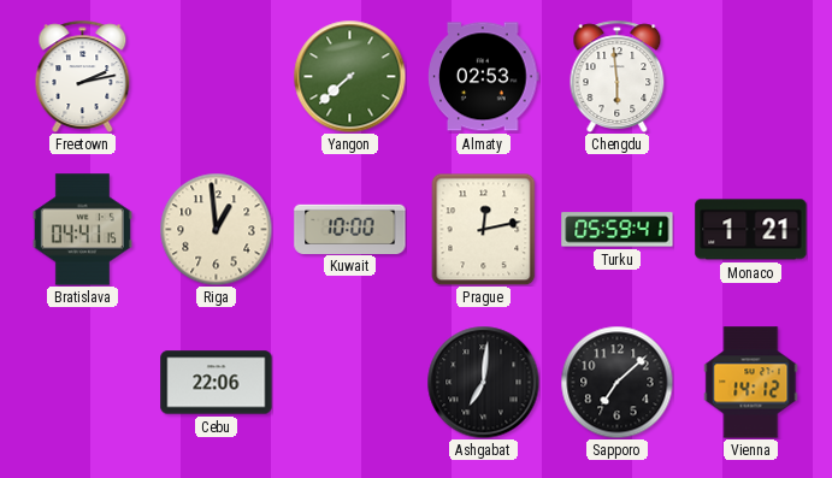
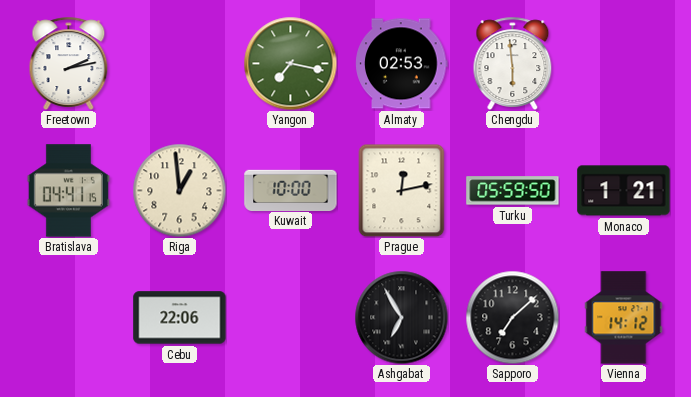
Yangon: 7:38 -> 7:17
Turku: 05:59:41 -> 05:59:50
Ashgabat: 7:01 -> 6:55
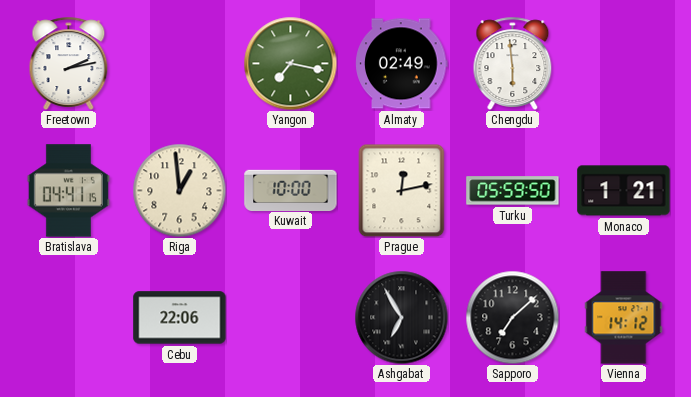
Almaty: 02:53 -> 02:49
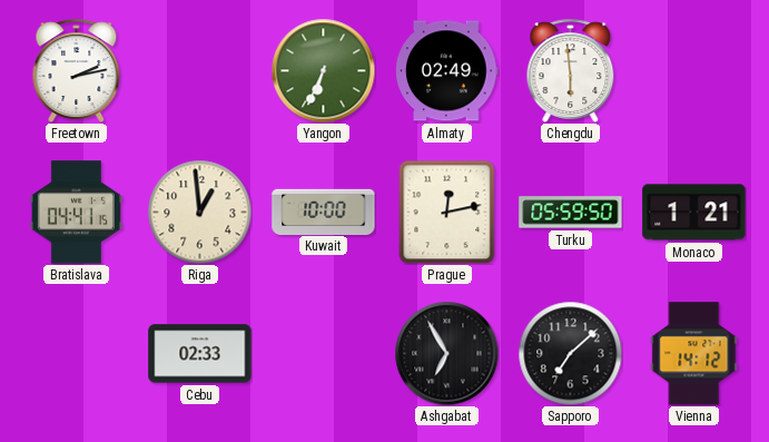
Yangon: 7:17 -> 6:34
Cebu: 22:06 -> 02:33
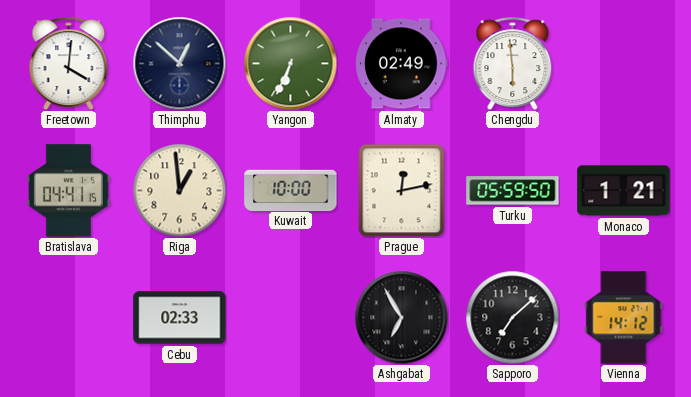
Freetown: 2:13 -> 4:01
Thimphu: none -> 12:52
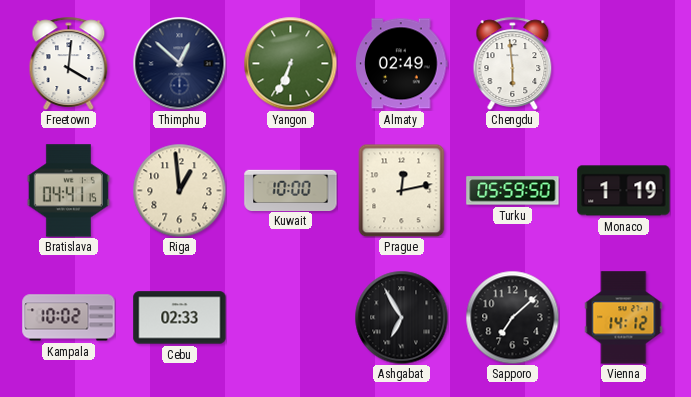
Monaco: 1:21 -> 1:19
Kampala: none -> 10:02
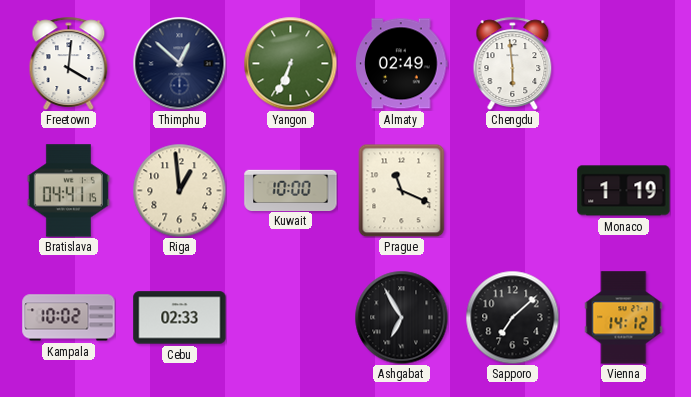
Prague: 12:13 -> 11:19
Turku: 05:59 -> none
